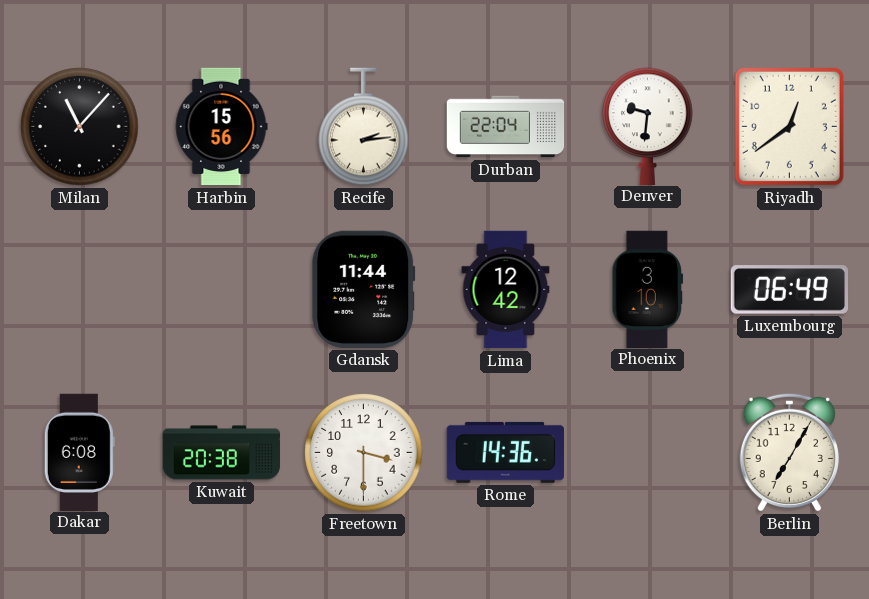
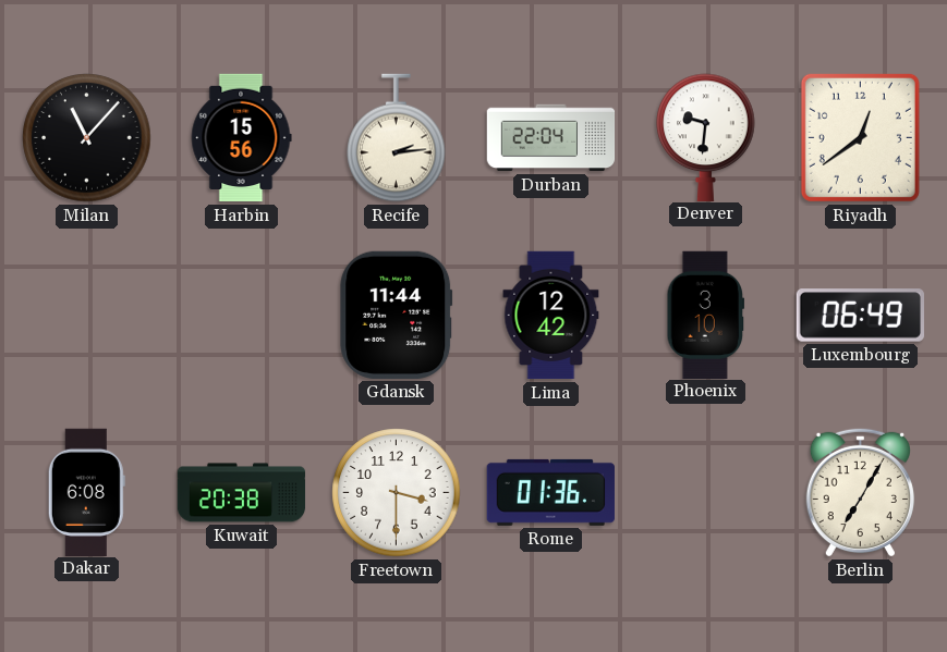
Rome: 14:36 -> 01:36
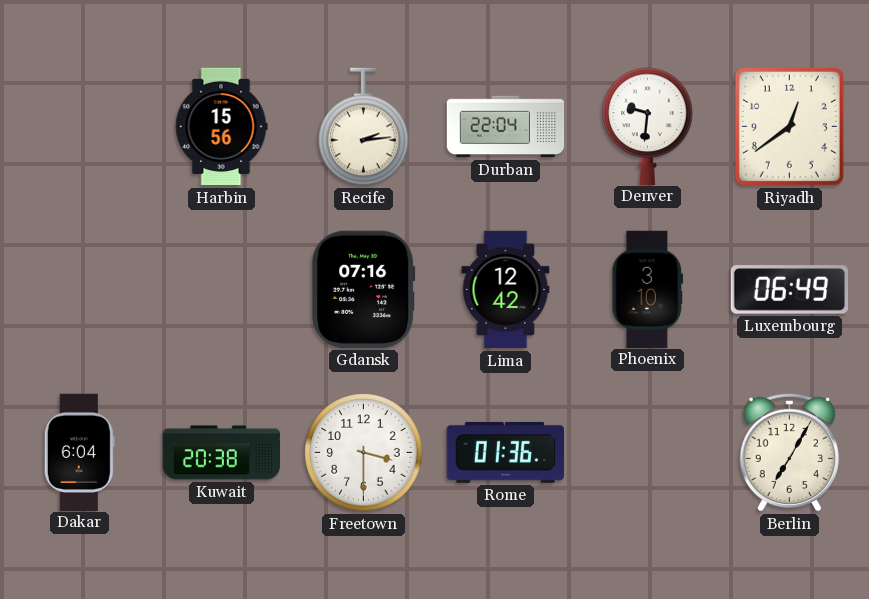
Milan: 11:07 -> none
Gdansk: 11:44 -> 07:16
Dakar: 6:08 -> 6:04
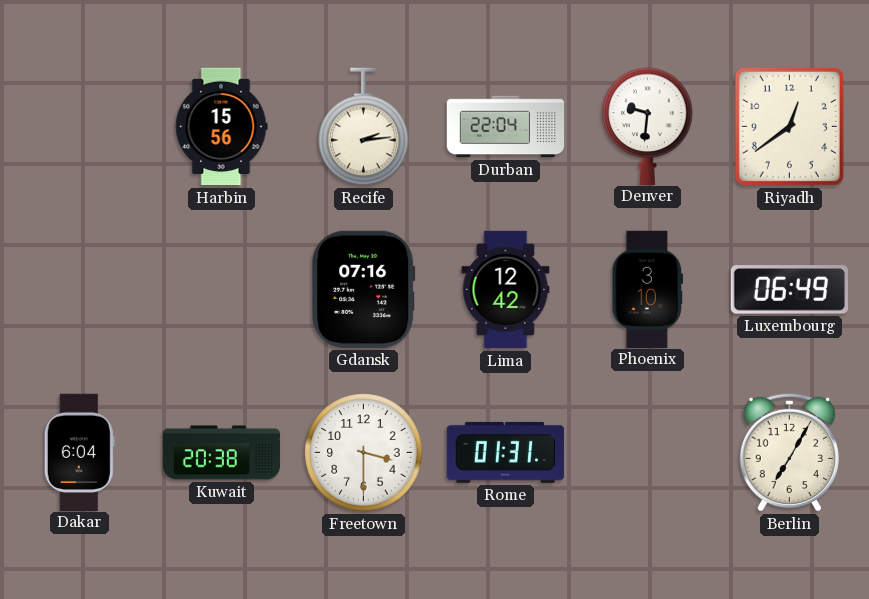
Rome: 01:36 -> 01:31
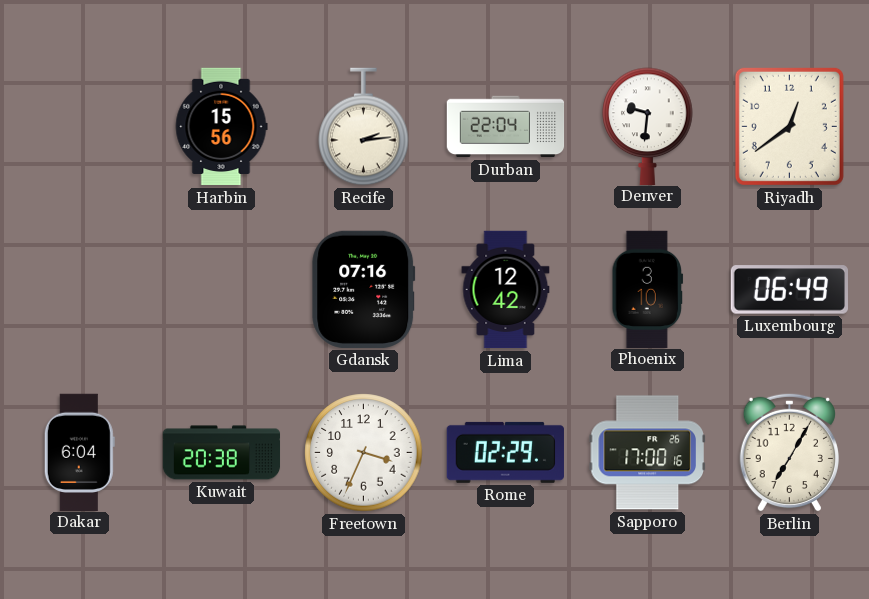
Freetown: 3:30 -> 3:34
Rome: 01:31 -> 02:29
Sapporo: none -> 17:00
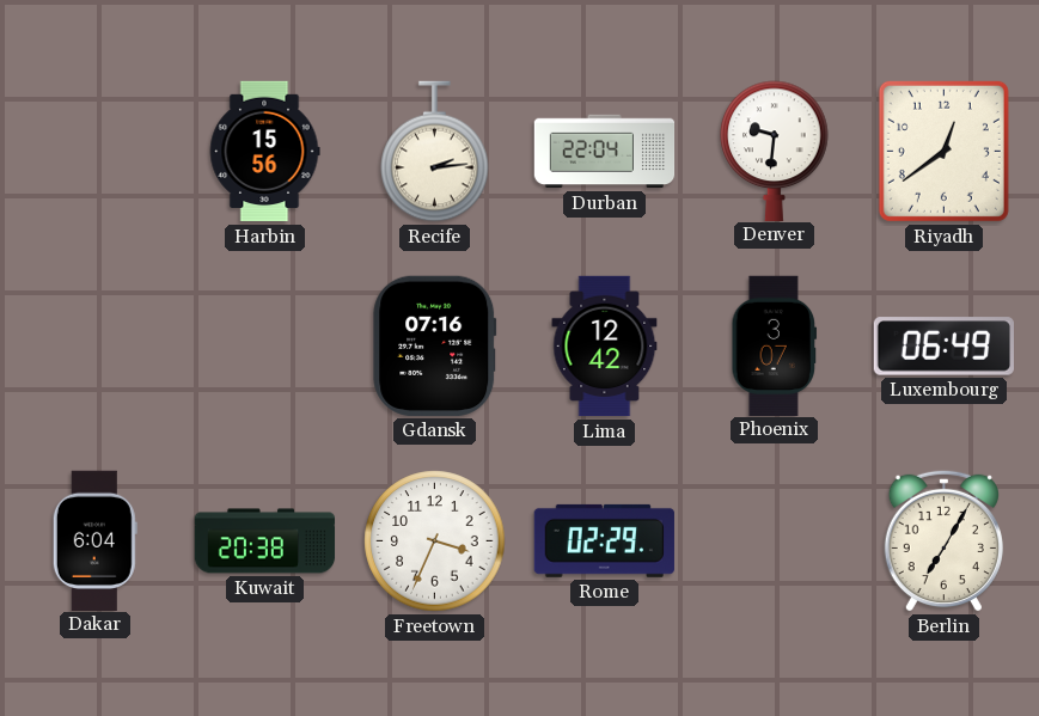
Phoenix: 3:10 -> 3:07
Sapporo: 17:00 -> none
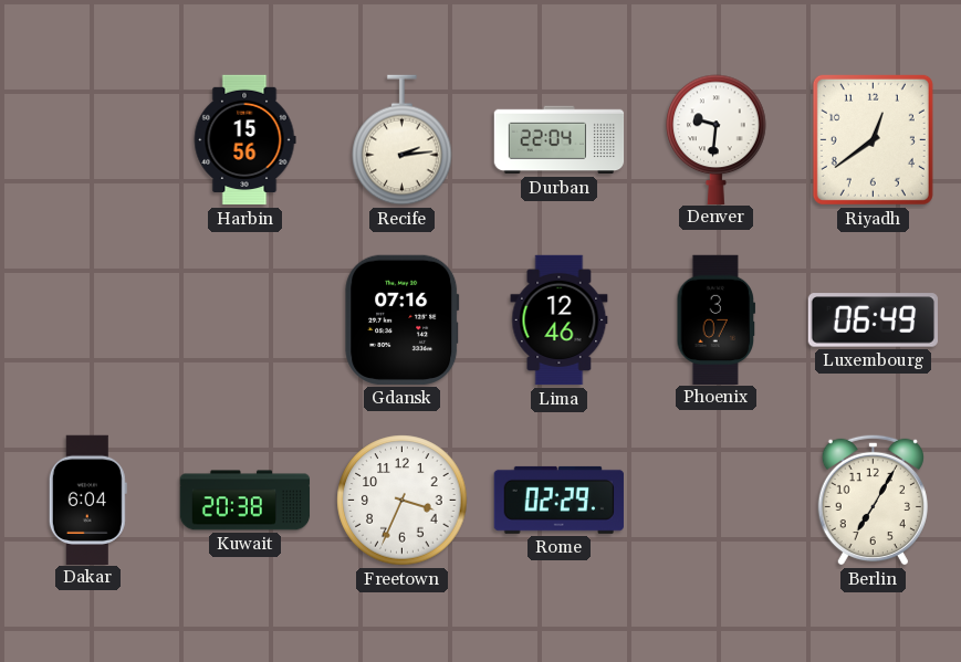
Lima: 12:42 -> 12:46
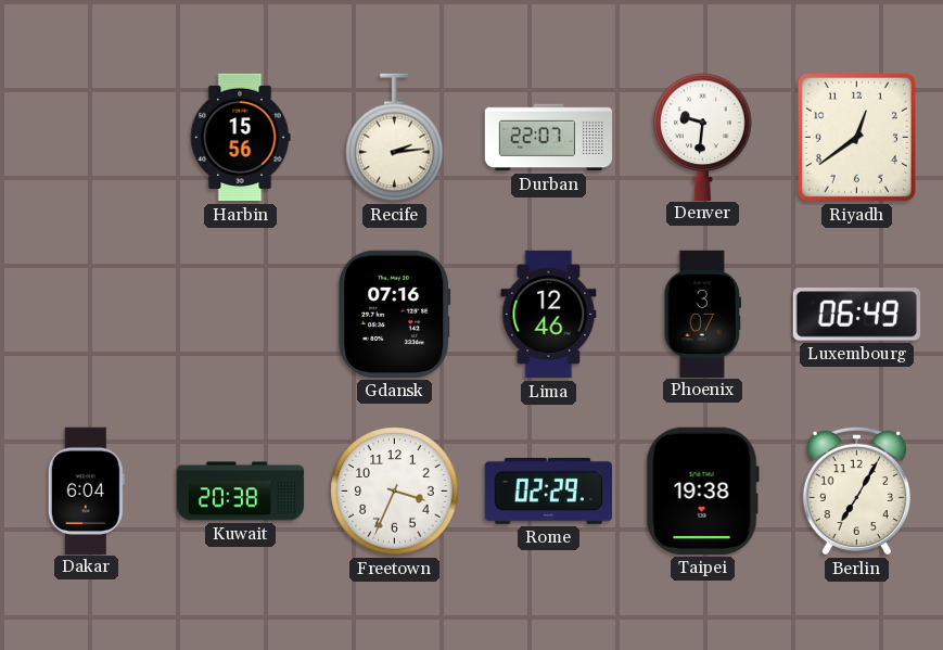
Durban: 22:04 -> 22:07
Taipei: none -> 19:38
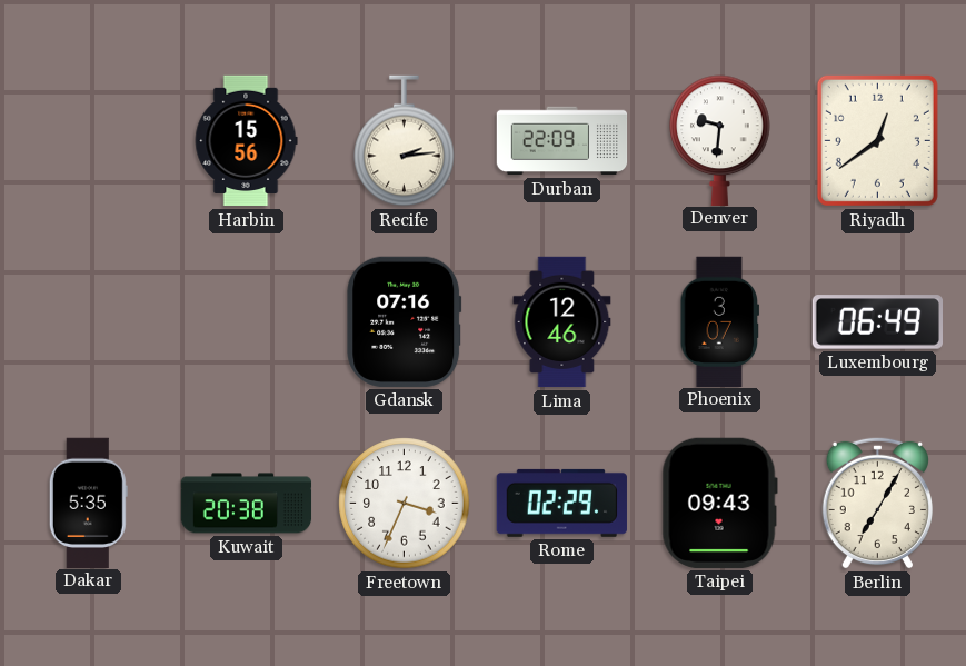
Durban: 22:07 -> 22:09
Dakar: 6:04 -> 5:35
Taipei: 19:38 -> 09:43
